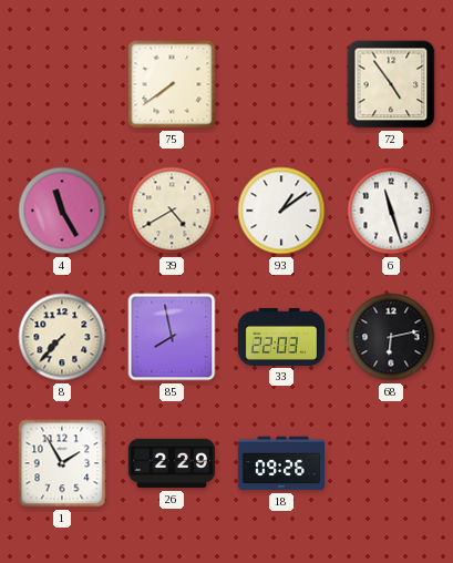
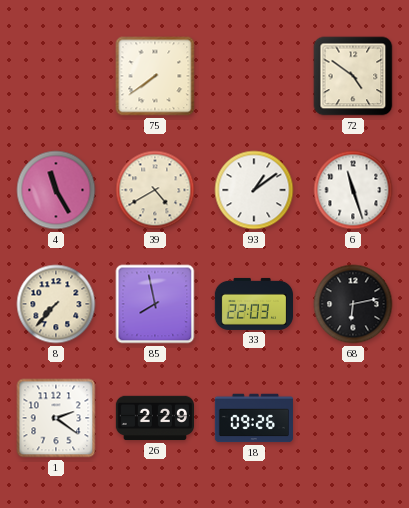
72: 4:54 -> 4:51
1: 1:55 -> 2:21
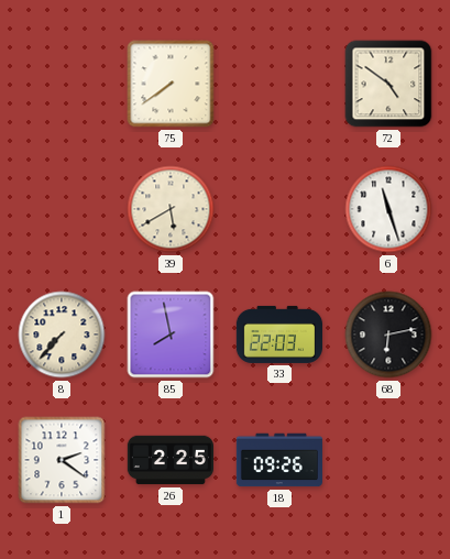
4: 11:25 -> none
39: 4:40 -> 5:40
93: 1:09 -> none
26: 2:29 -> 2:25
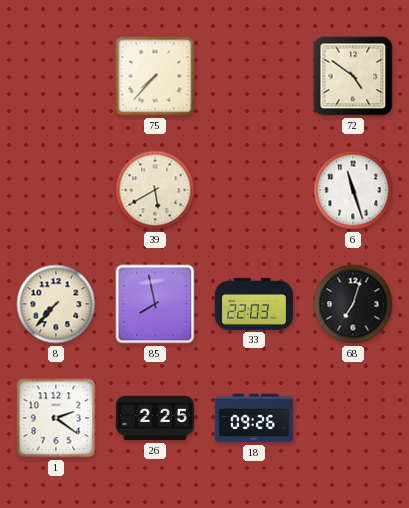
75: 7:39 -> 7:37
68: 6:13 -> 7:03
